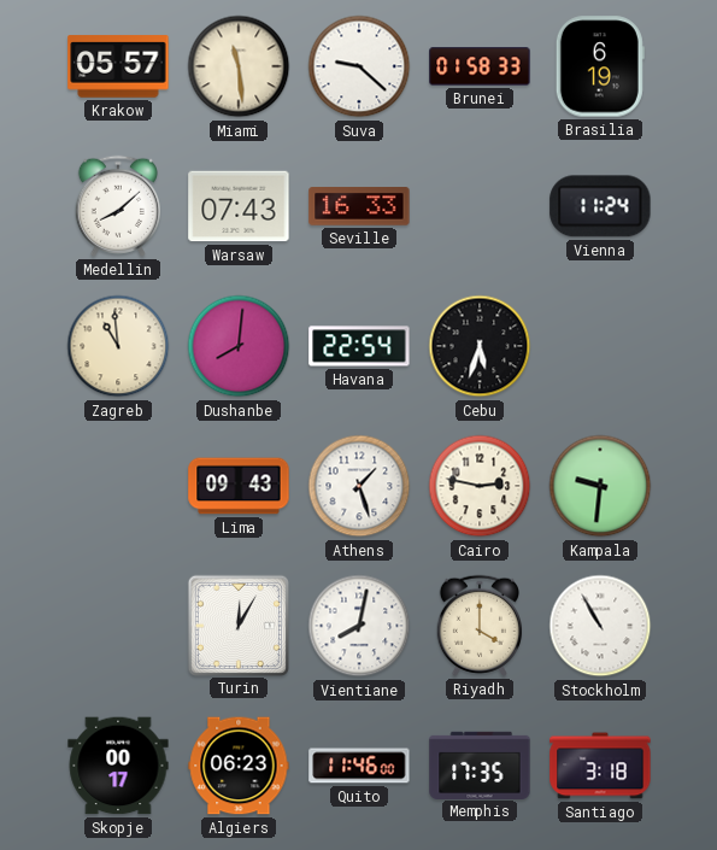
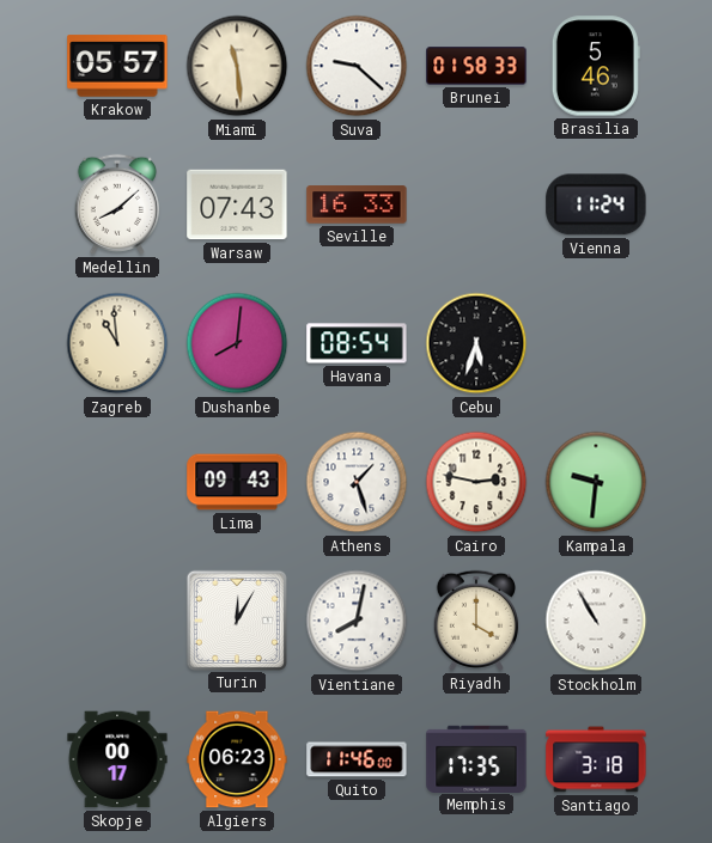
Brasilia: 6:19 -> 5:46
Havana: 22:54 -> 08:54
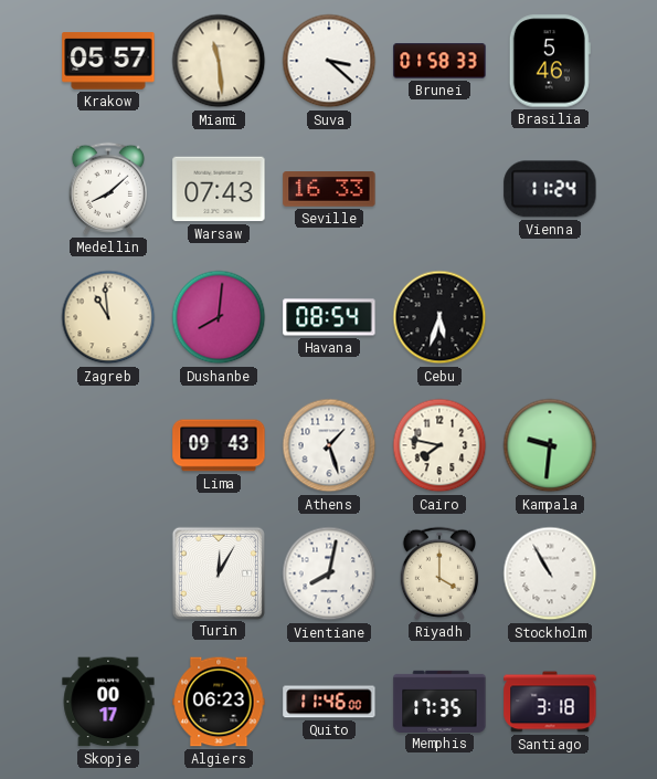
Suva: 9:22 -> 3:22
Cairo: 2:47 -> 7:47
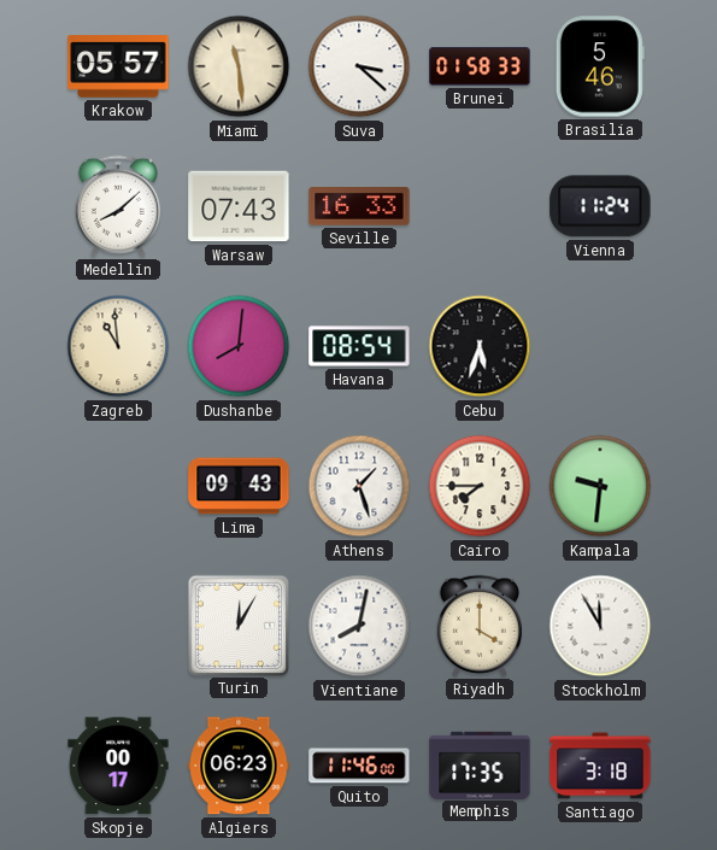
Cairo: 7:47 -> 7:45
Stockholm: 10:55 -> 11:55
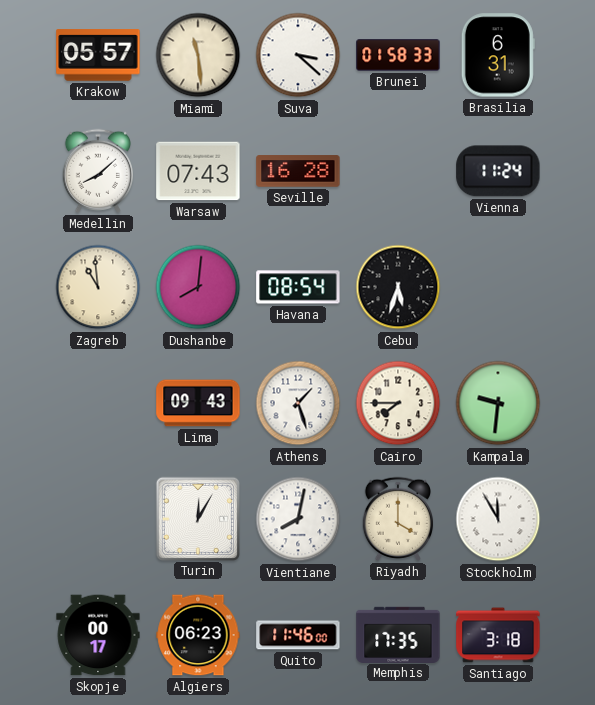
Brasilia: 5:46 -> 6:31
Seville: 16:33 -> 16:28
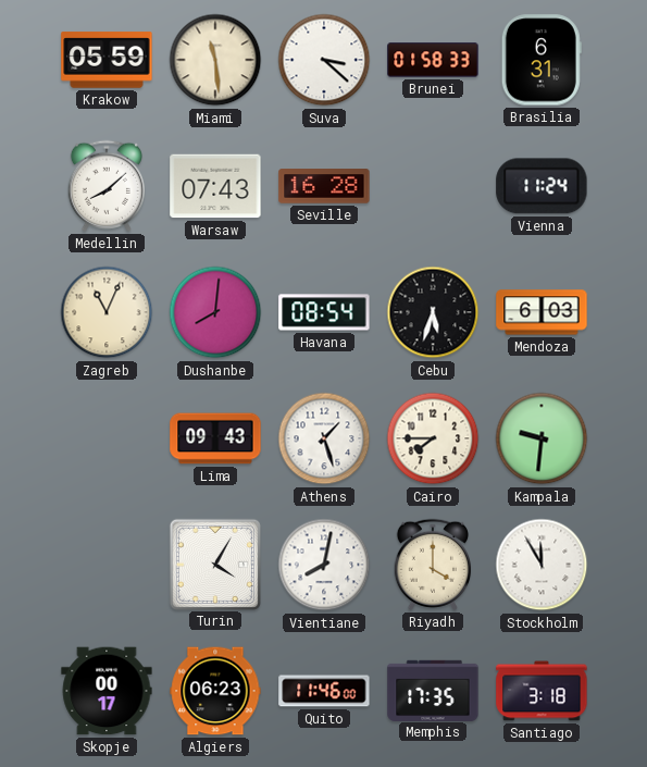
Krakow: 05:57 -> 05:59
Zagreb: 10:59 -> 11:04
Mendoza: none -> 6:03
Turin: 12:05 -> 4:05
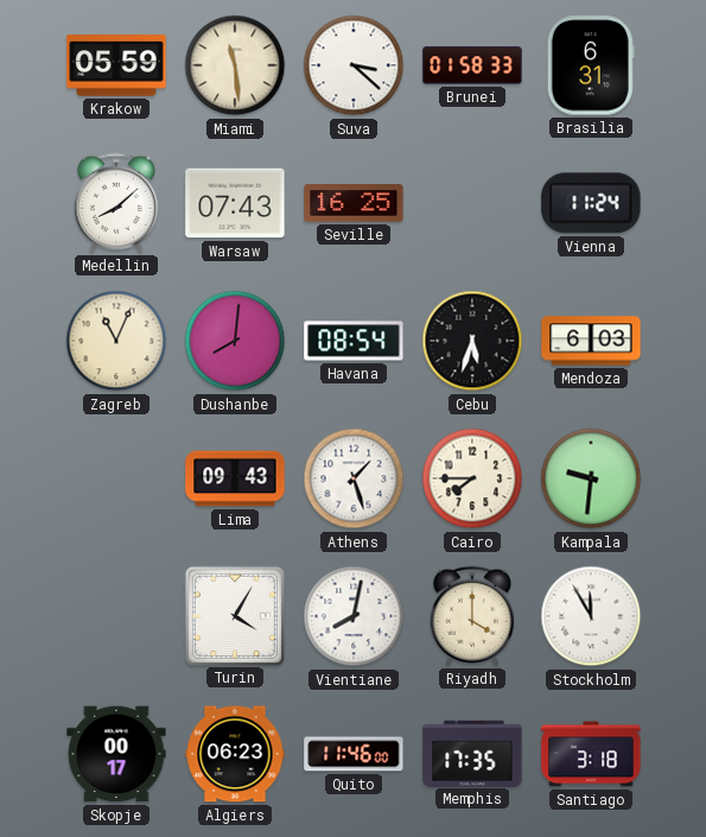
Seville: 16:28 -> 16:25
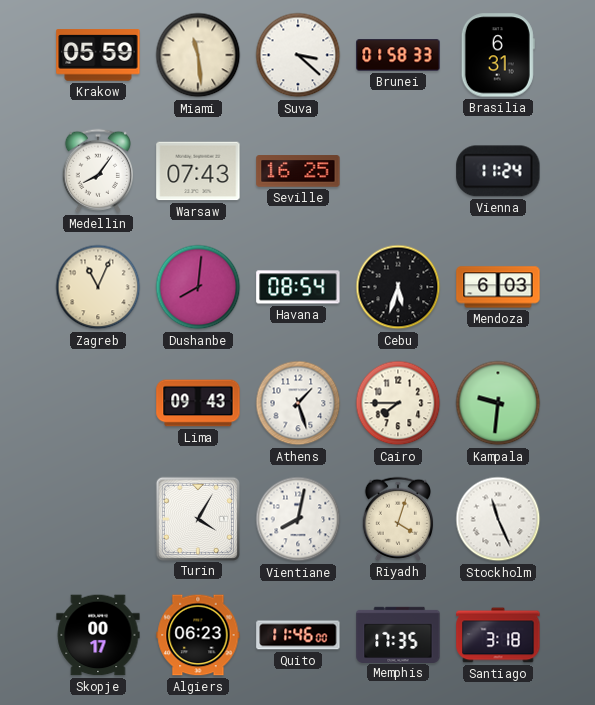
Medellin: 8:08 -> 8:06
Riyadh: 4:00 -> 4:03
Stockholm: 11:55 -> 11:26
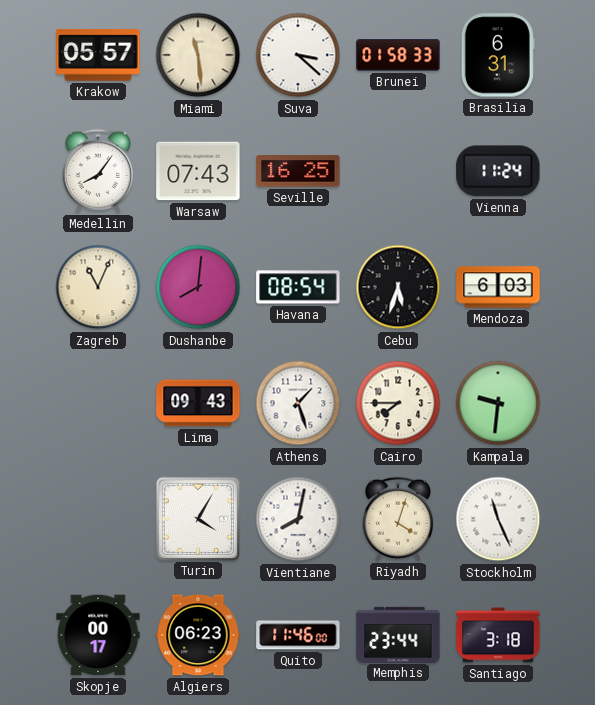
Krakow: 05:59 -> 05:57
Memphis: 17:35 -> 23:44
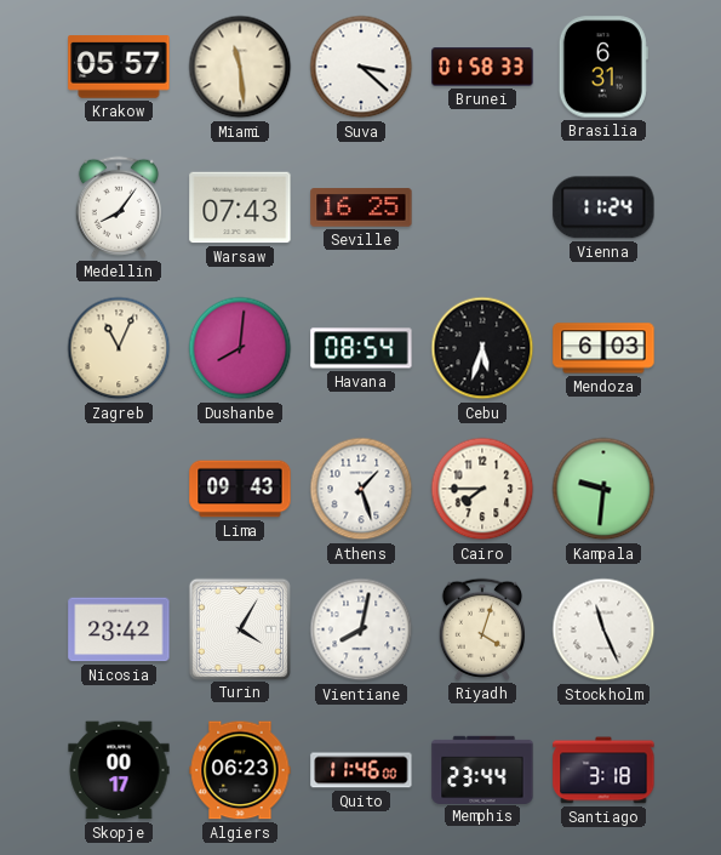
Nicosia: none -> 23:42
